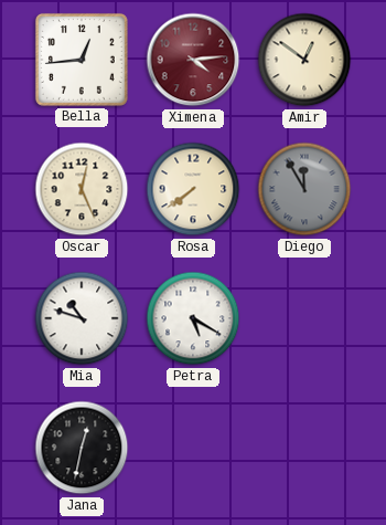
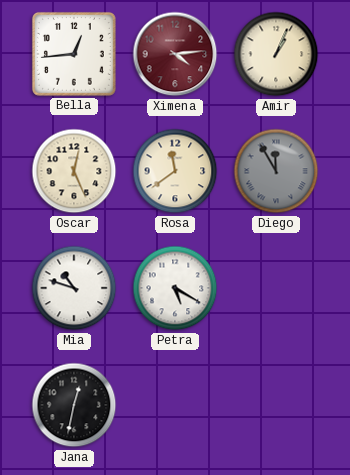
Amir: 12:51 -> 1:04
Rosa: 7:39 -> 11:39
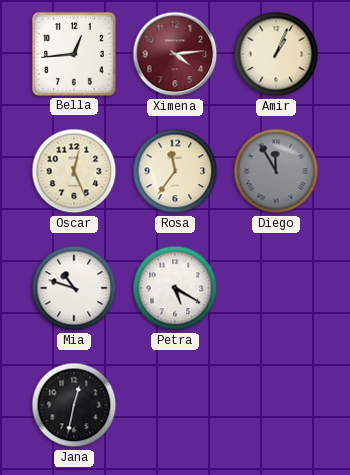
Rosa: 11:39 -> 11:36
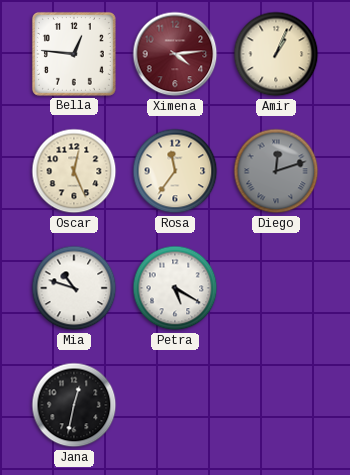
Bella: 12:44 -> 12:46
Diego: 11:55 -> 12:12
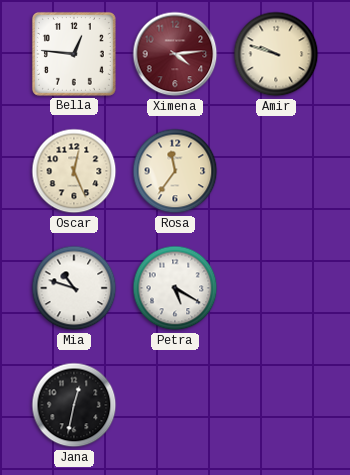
Amir: 1:04 -> 9:48
Diego: 12:12 -> none
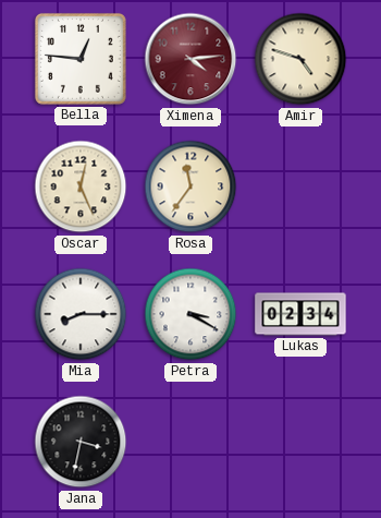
Amir: 9:48 -> 4:48
Mia: 10:48 -> 8:15
Petra: 5:20 -> 3:20
Lukas: none -> 02:34
Jana: 12:32 -> 3:32
